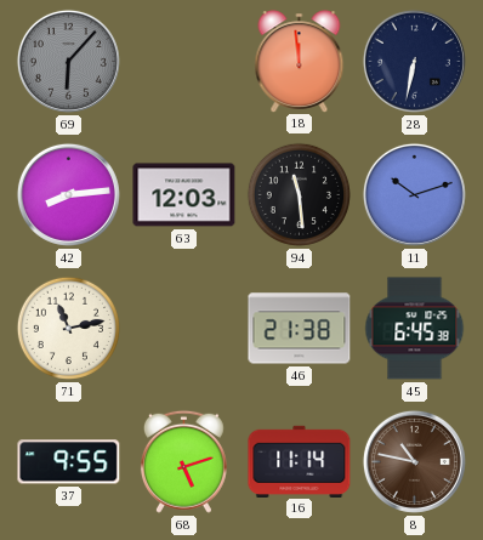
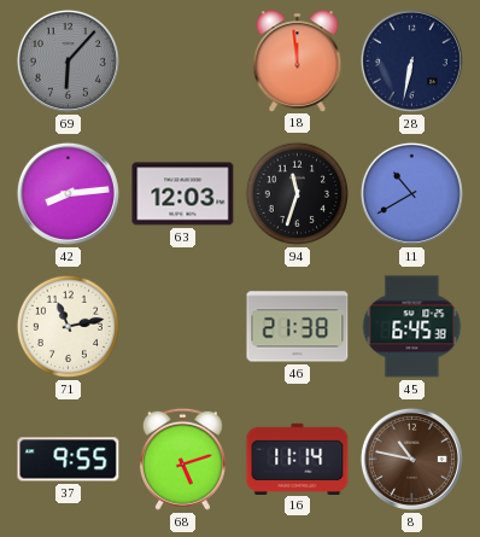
94: 11:29 -> 11:33
11: 10:12 -> 10:40
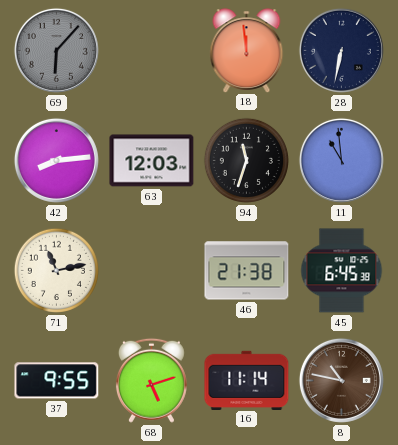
11: 10:40 -> 10:59
